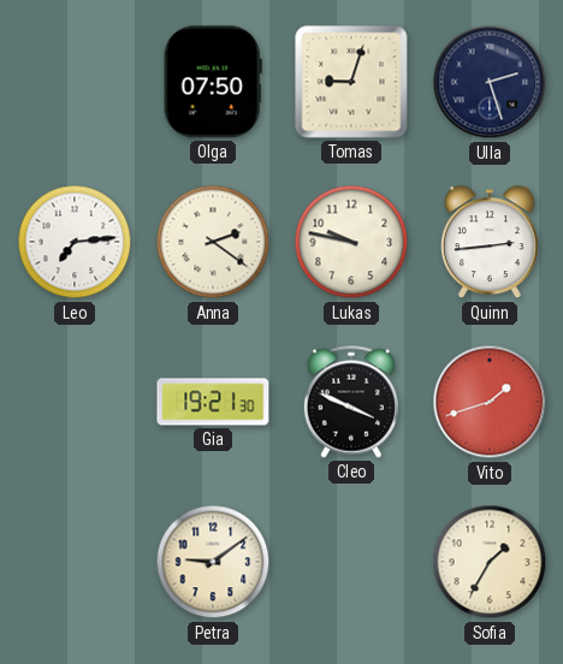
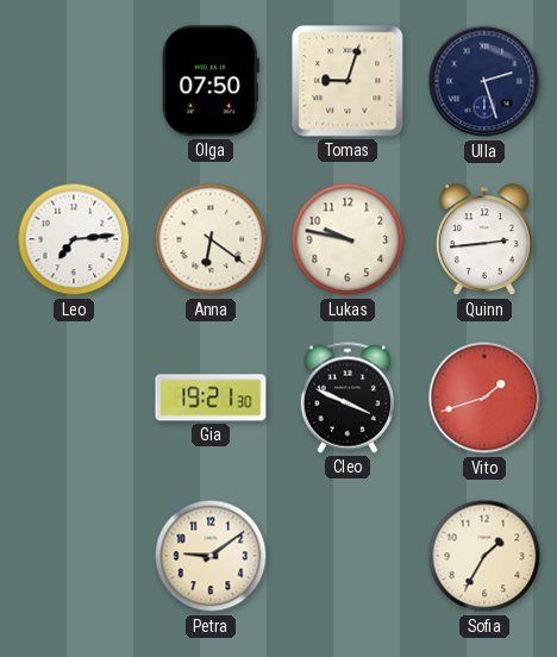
Anna: 2:21 -> 6:21
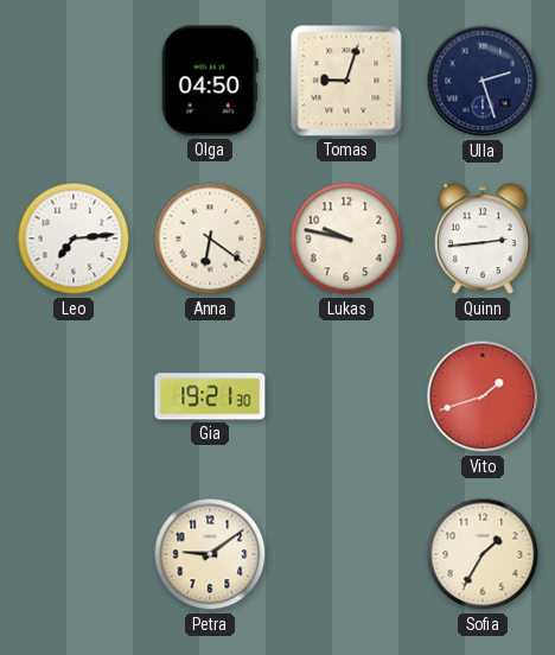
Olga: 07:50 -> 04:50
Cleo: 3:49 -> none
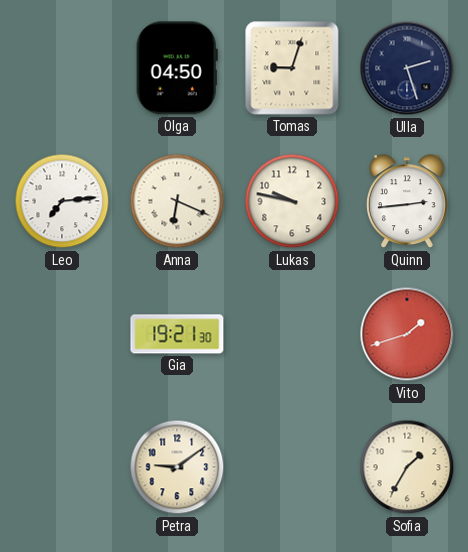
Anna: 6:21 -> 6:19
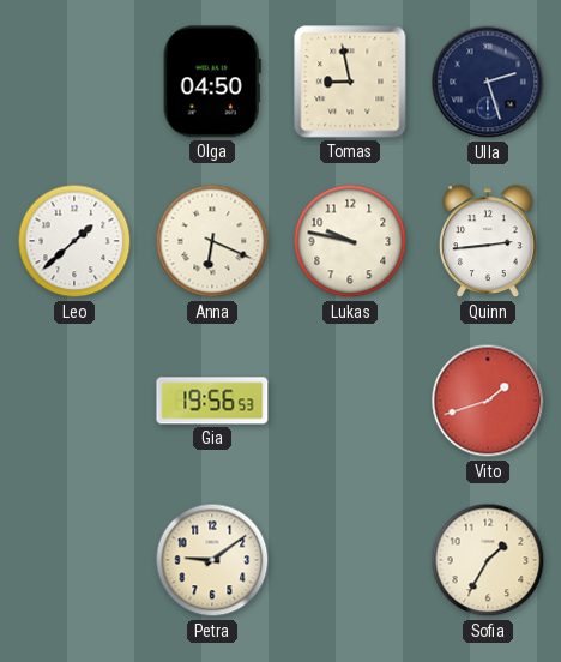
Tomas: 9:03 -> 8:58
Leo: 7:14 -> 1:38
Gia: 19:21 -> 19:56
